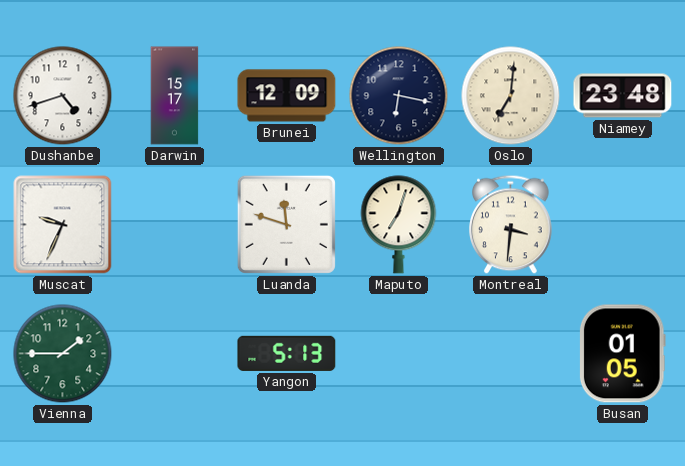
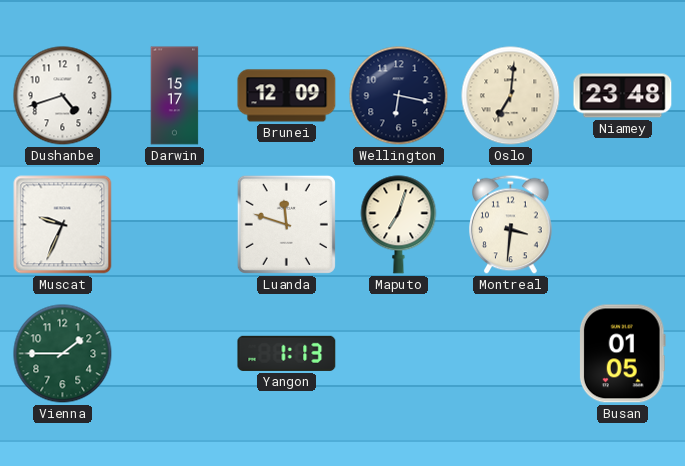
Yangon: 5:13 -> 1:13
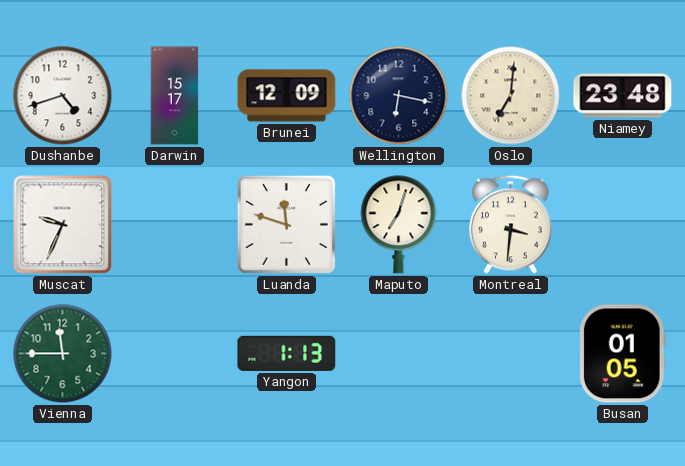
Vienna: 1:45 -> 11:45
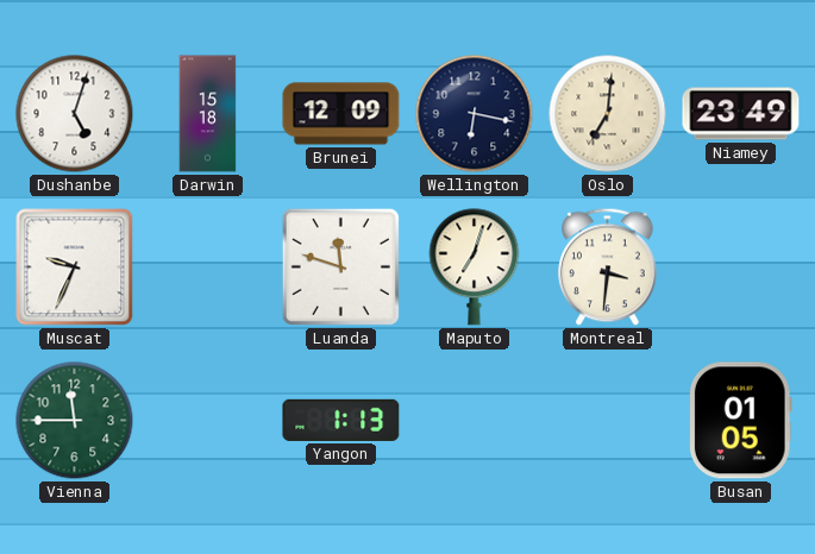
Dushanbe: 4:42 -> 5:03
Darwin: 15:17 -> 15:18
Niamey: 23:48 -> 23:49
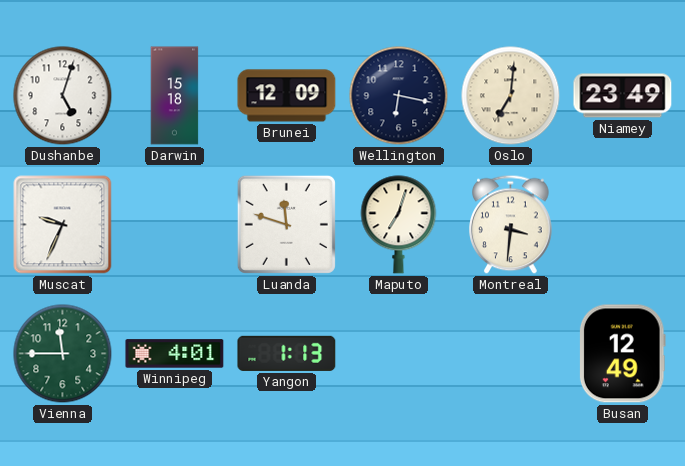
Winnipeg: none -> 4:01
Busan: 01:05 -> 12:49
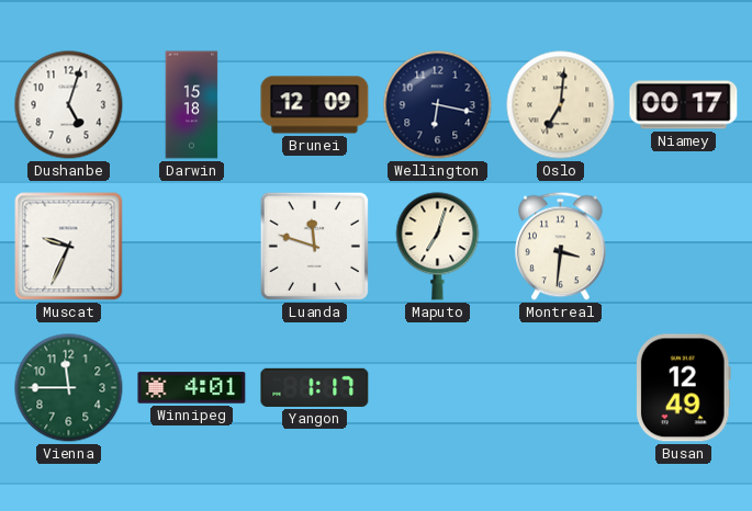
Niamey: 23:49 -> 00:17
Yangon: 1:13 -> 1:17
